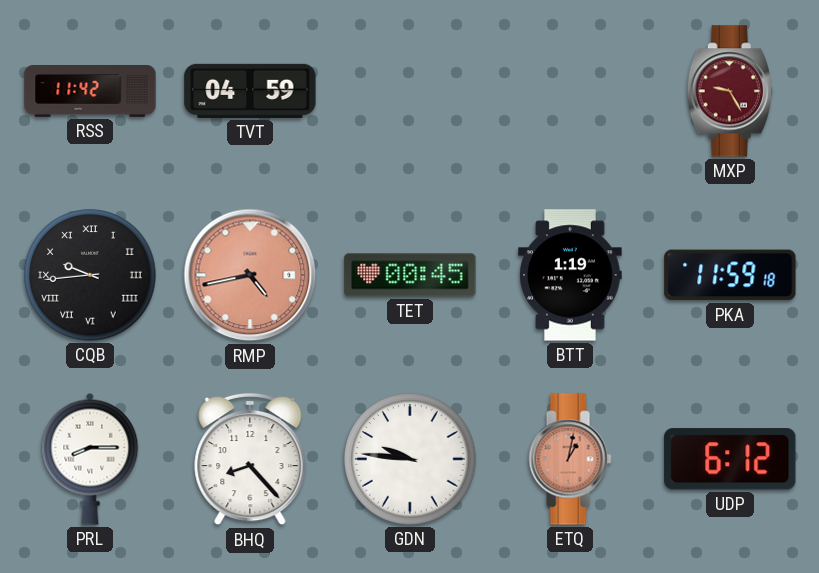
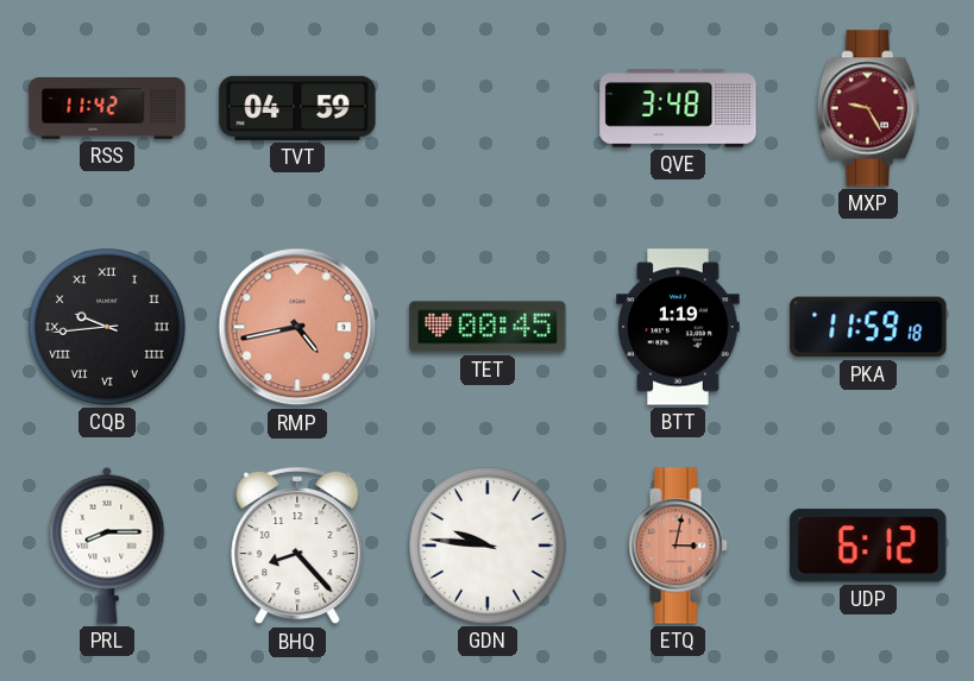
QVE: none -> 3:48
ETQ: 1:02 -> 3:02
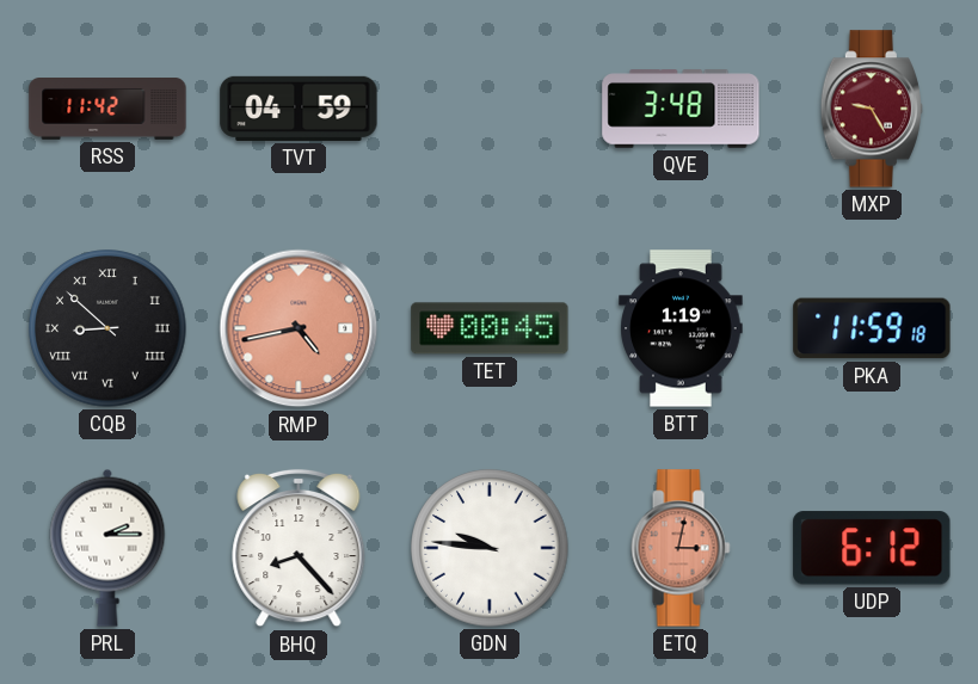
CQB: 9:44 -> 8:52
PRL: 8:15 -> 2:15
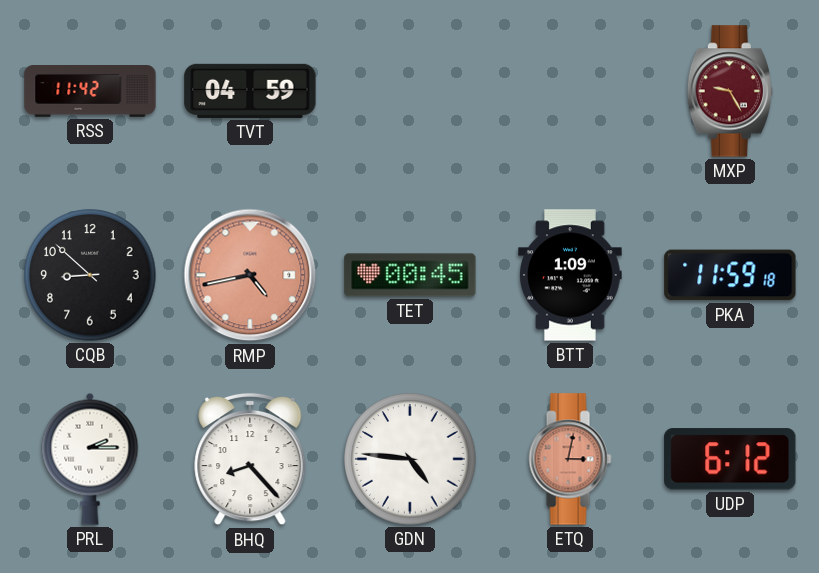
QVE: 3:48 -> none
CQB numerals: Roman -> Arabic
BTT: 1:19 -> 1:09
GDN: 9:46 -> 4:46
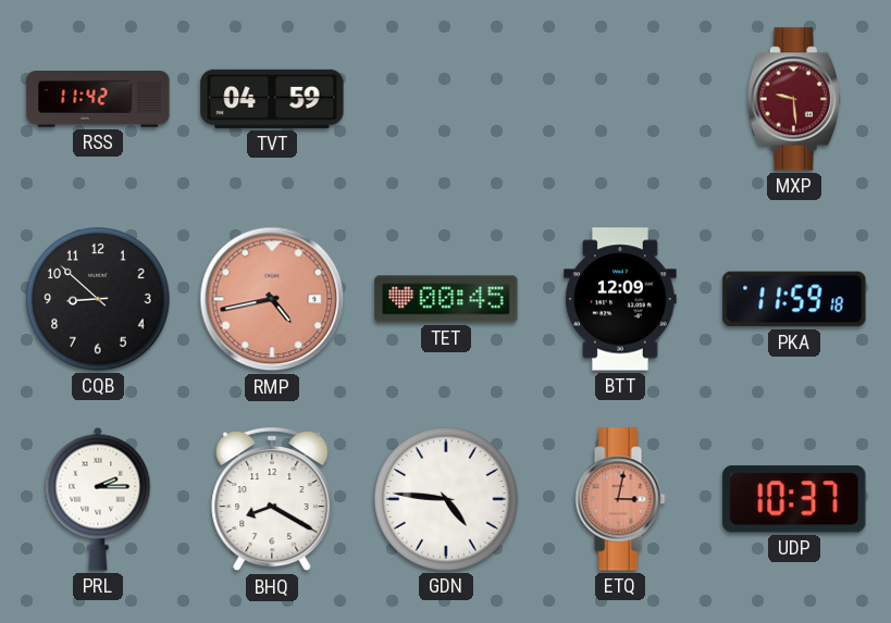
MXP: 9:25 -> 9:29
BTT: 1:09 -> 12:09
BHQ: 8:23 -> 8:20
UDP: 6:12 -> 10:37
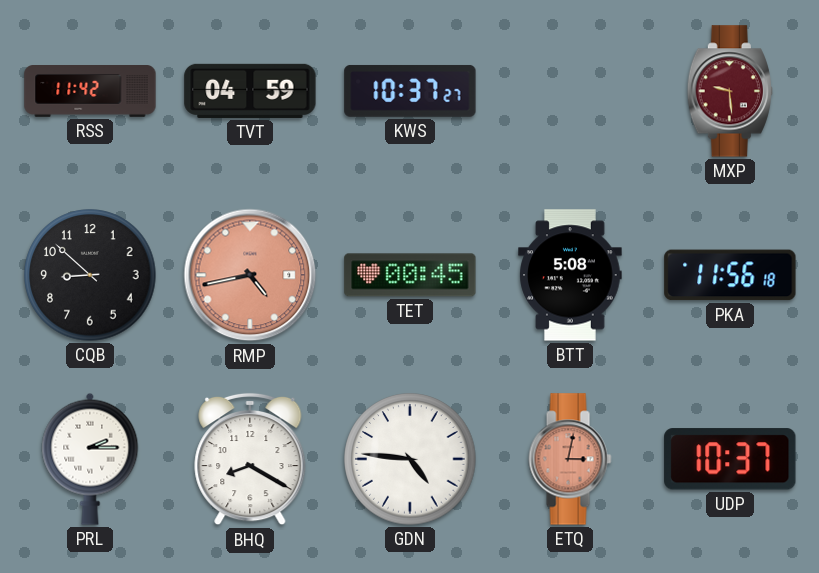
KWS: none -> 10:37
BTT: 12:09 -> 5:08
PKA: 11:59 -> 11:56
